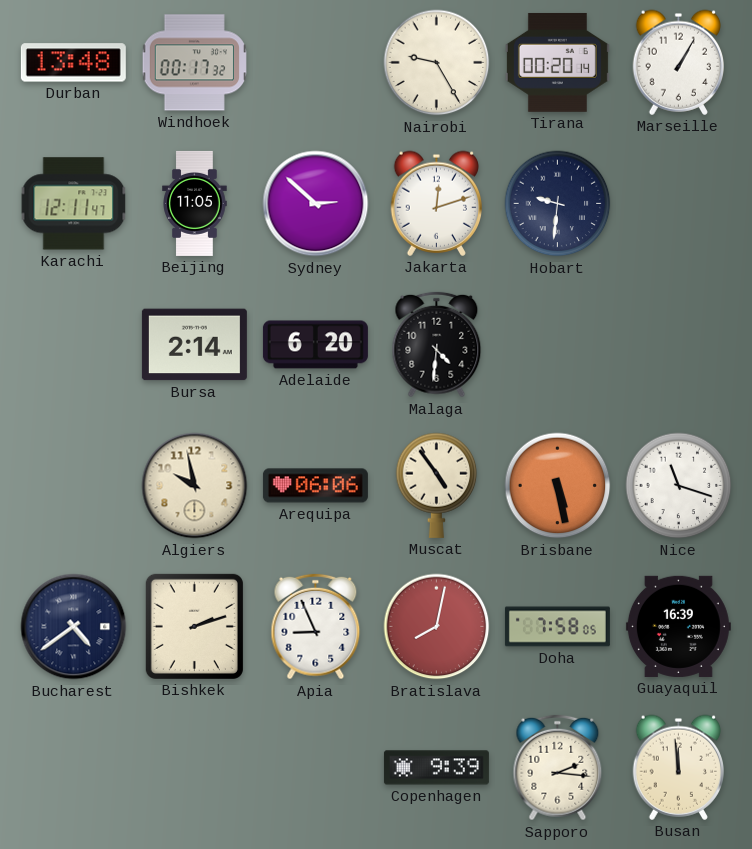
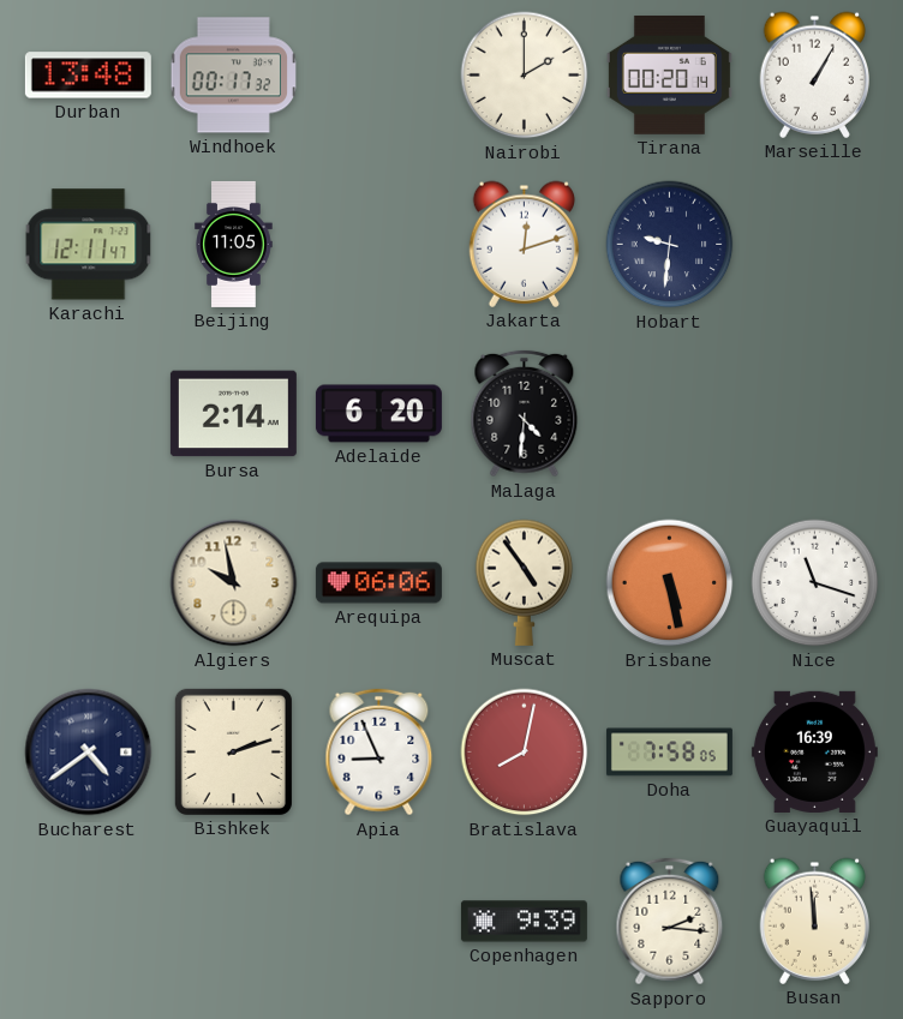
Nairobi: 9:25 -> 2:00
Sydney: 2:52 -> none
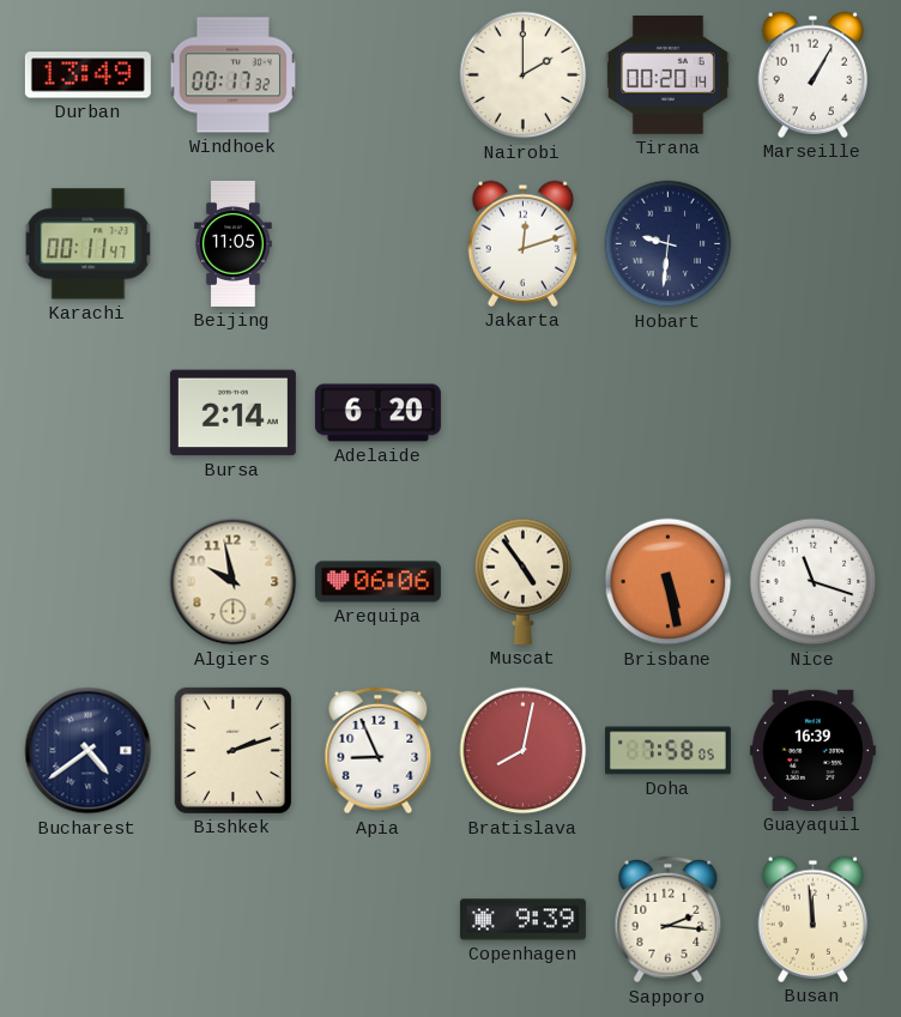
Durban: 13:48 -> 13:49
Karachi: 12:11 -> 00:11
Malaga: 4:31 -> none
